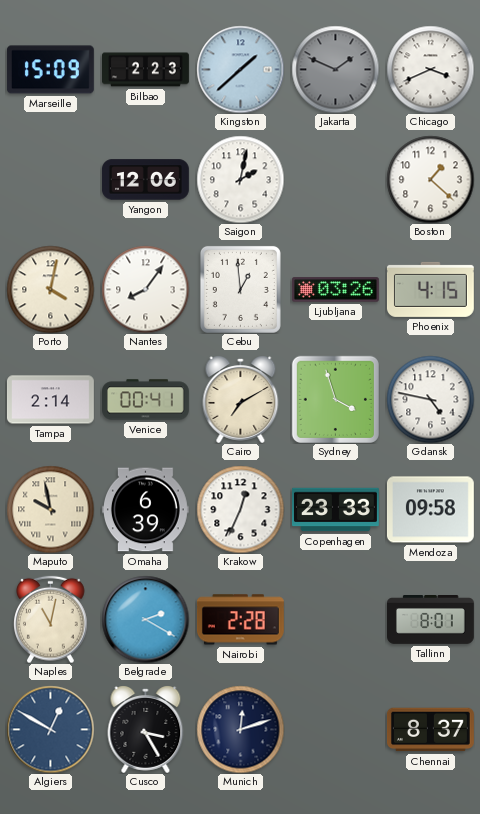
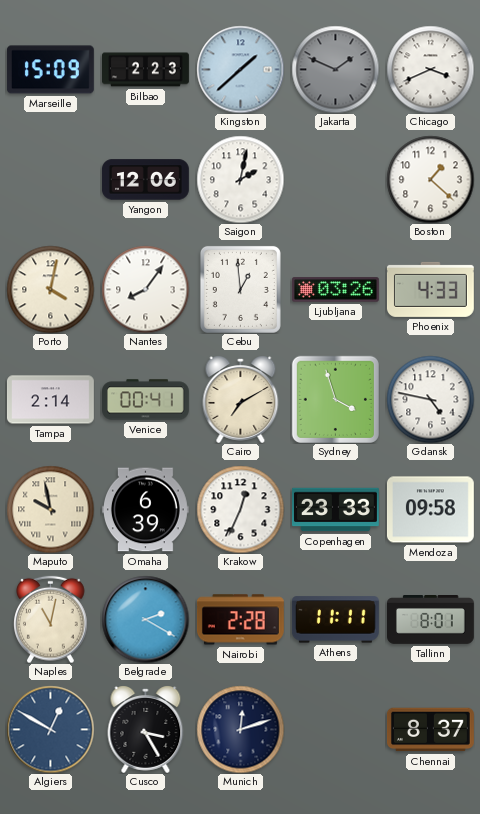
Phoenix: 4:15 -> 4:33
Athens: none -> 11:11
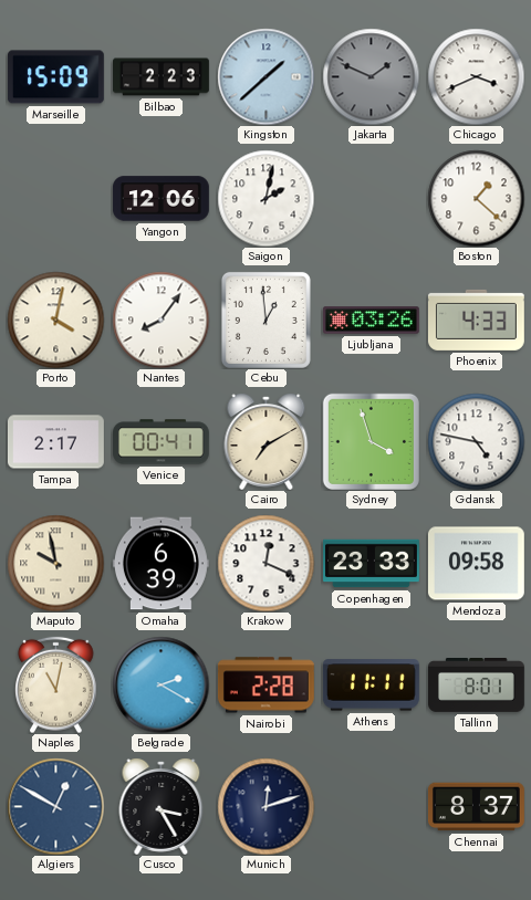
Tampa: 2:14 -> 2:17
Krakow: 12:34 -> 12:19
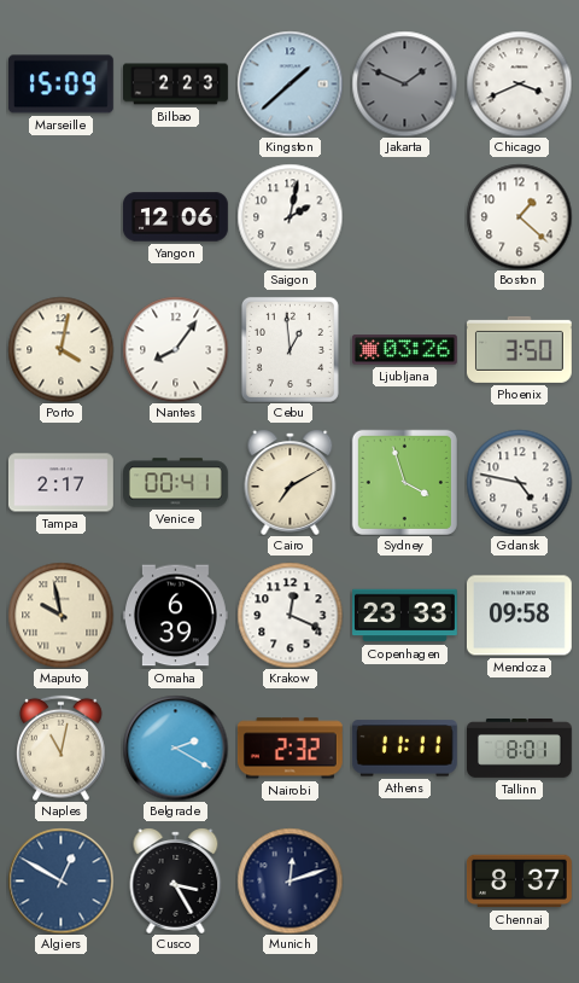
Phoenix: 4:33 -> 3:50
Nairobi: 2:28 -> 2:32
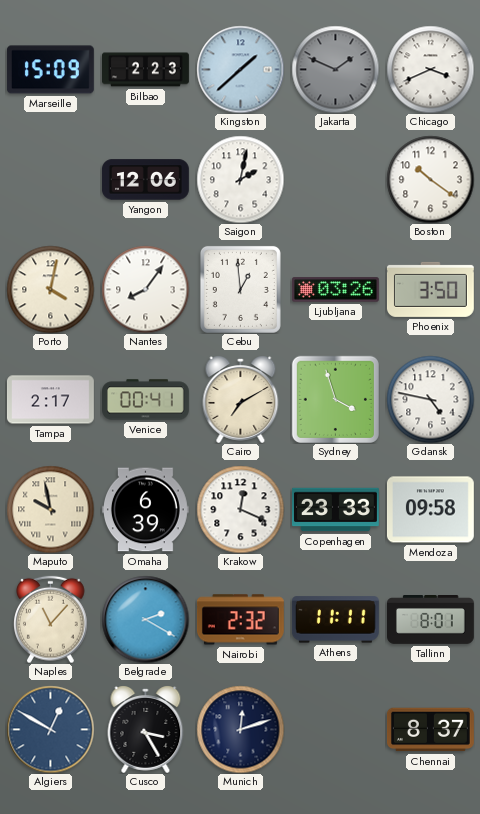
Boston: 1:22 -> 10:21
Naples: 11:02 -> 11:07
